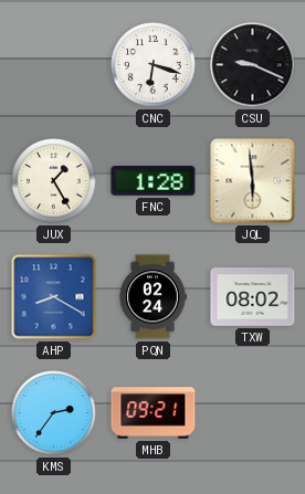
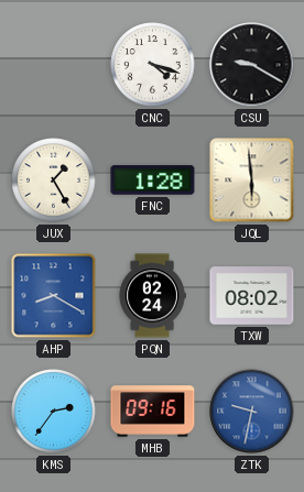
CNC: 6:18 -> 4:18
CSU: 9:19 -> 9:20
MHB: 09:21 -> 09:16
ZTK: none -> 9:32
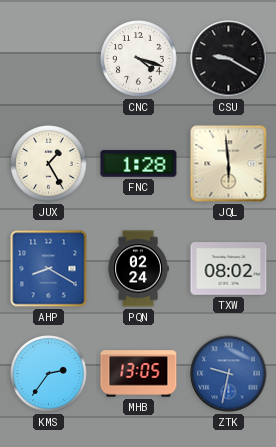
MHB: 09:16 -> 13:05
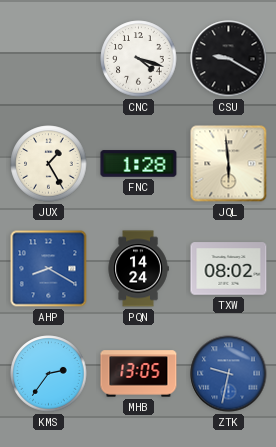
PQN: 02:24 -> 14:24
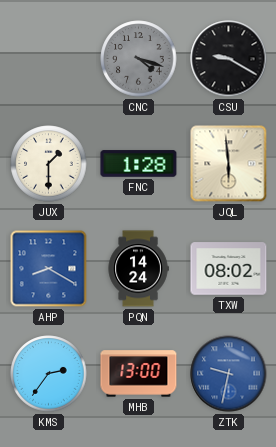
CNC dial: white -> grey
JUX: 1:25 -> 1:30
MHB: 13:05 -> 13:00
